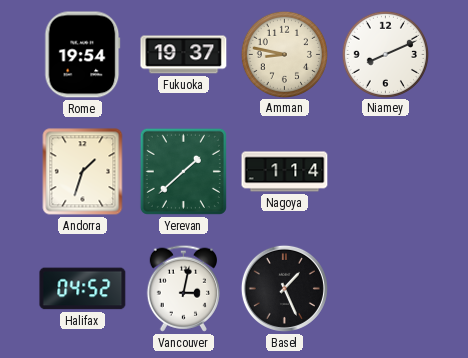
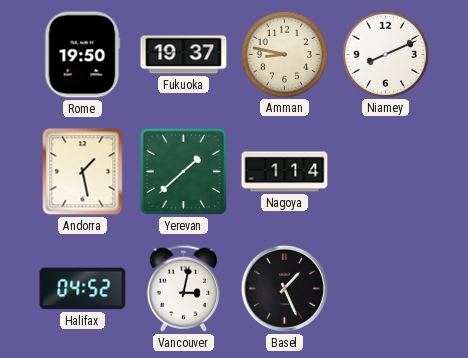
Rome: 19:54 -> 19:50
Andorra: 1:33 -> 1:28
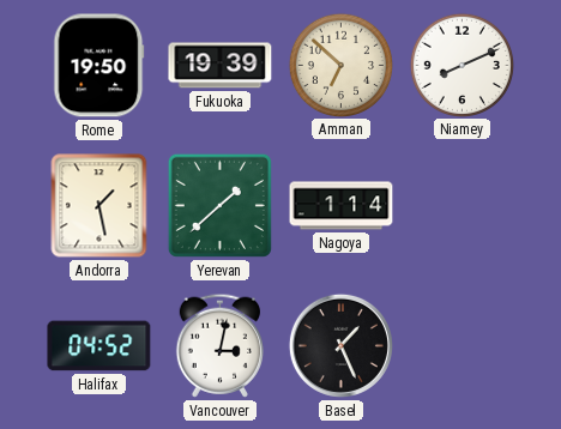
Fukuoka: 19:37 -> 19:39
Amman: 8:47 -> 6:52
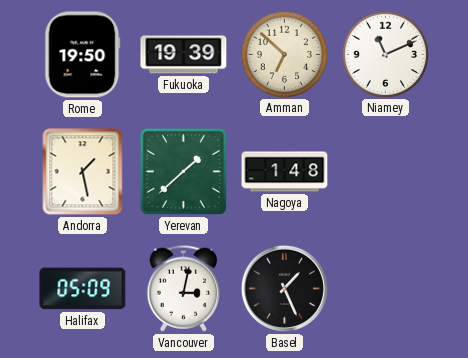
Niamey: 8:11 -> 11:11
Nagoya: 1:14 -> 1:48
Halifax: 04:52 -> 05:09
